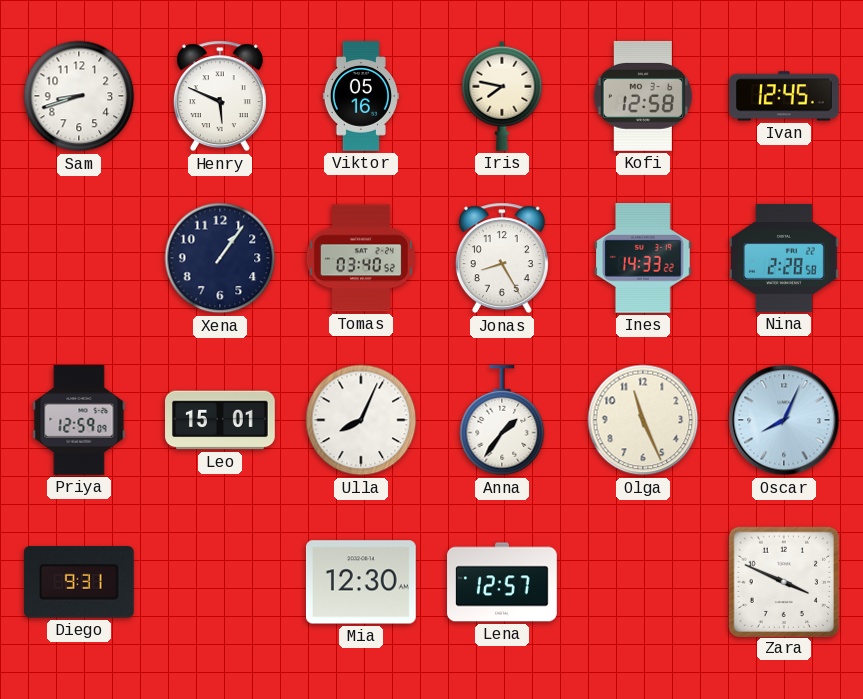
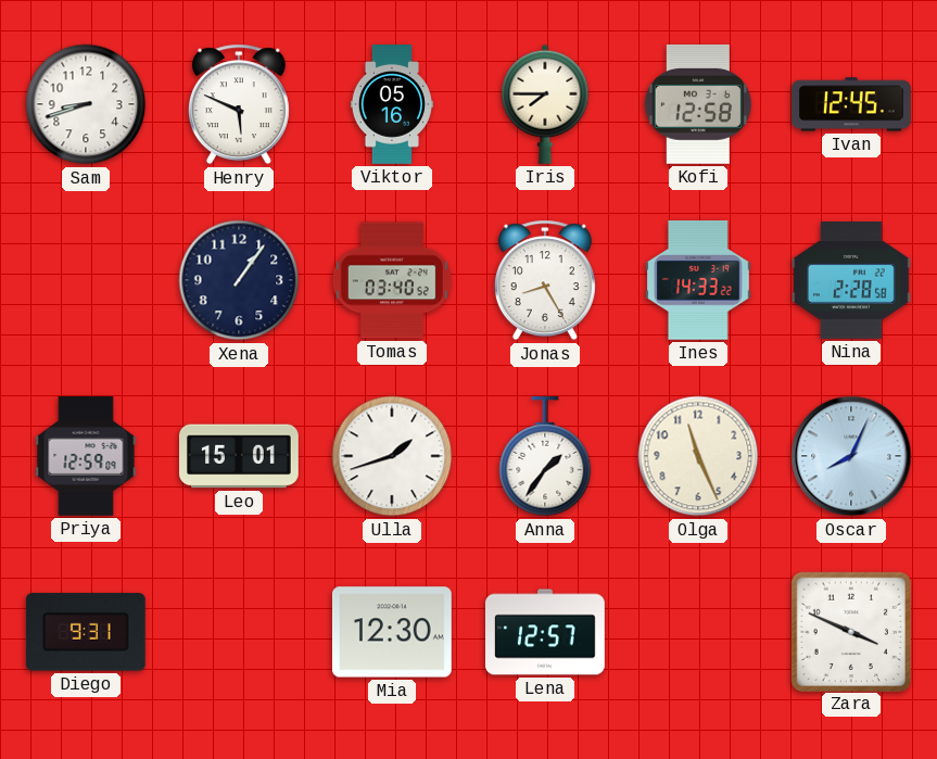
Iris: 7:47 -> 7:45
Ulla: 8:04 -> 1:42
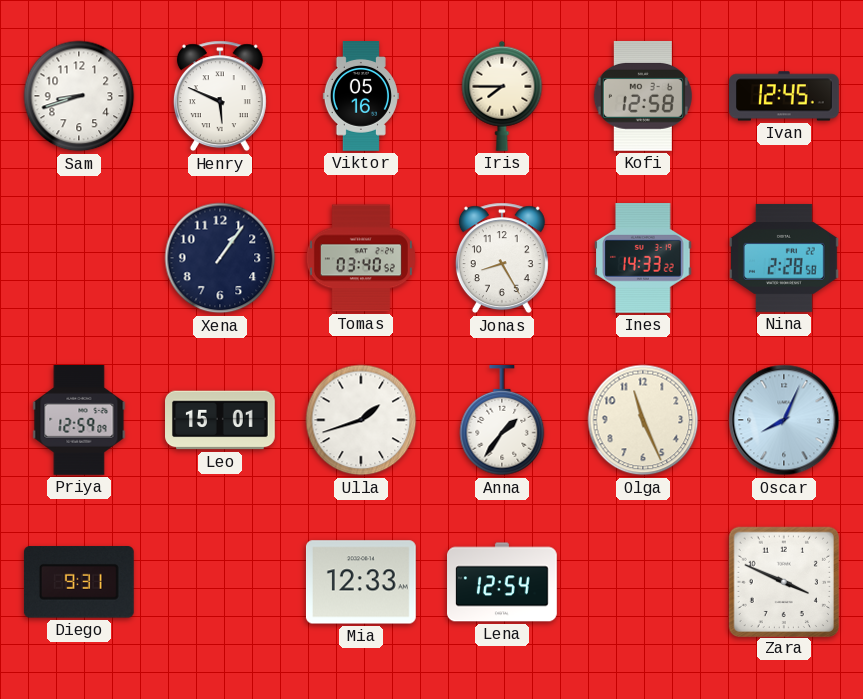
Mia: 12:30 -> 12:33
Lena: 12:57 -> 12:54
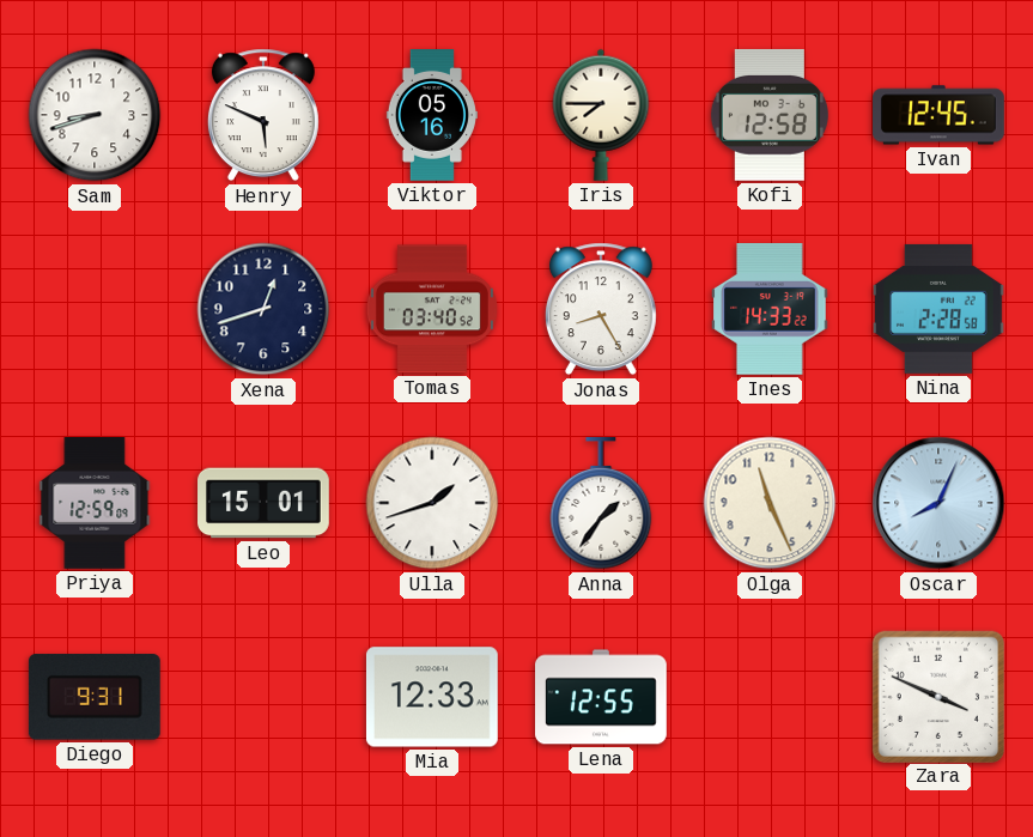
Xena: 1:06 -> 12:42
Lena: 12:54 -> 12:55
